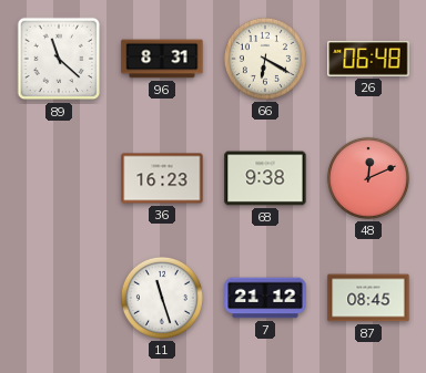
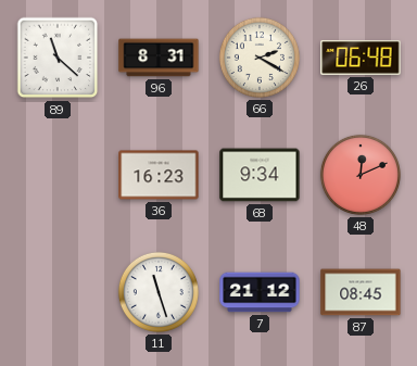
66: 6:20 -> 2:20
68: 9:38 -> 9:34
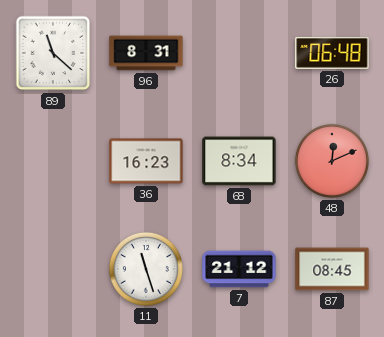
66: 2:20 -> none
68: 9:34 -> 8:34
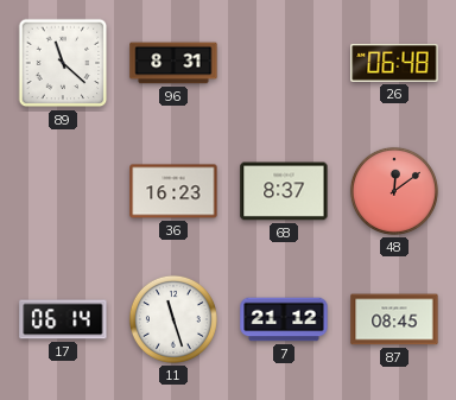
68: 8:34 -> 8:37
48: 12:11 -> 12:09
17: none -> 06:14
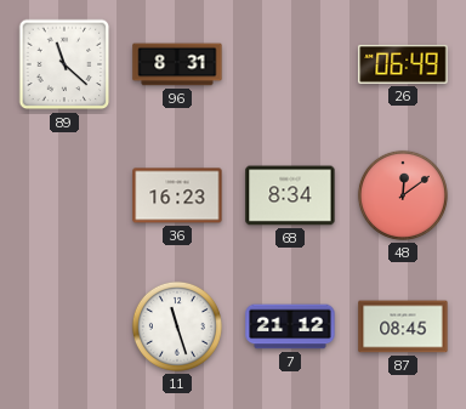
26: 06:48 -> 06:49
68: 8:37 -> 8:34
17: 06:14 -> none
